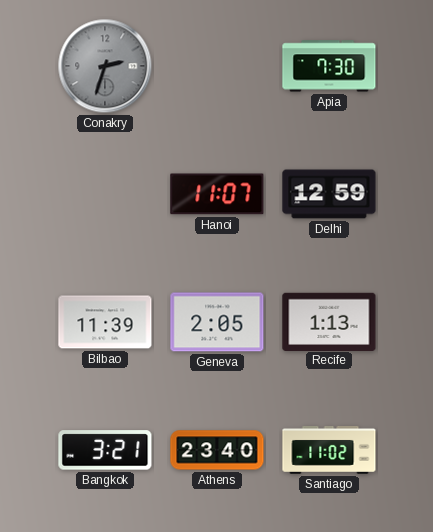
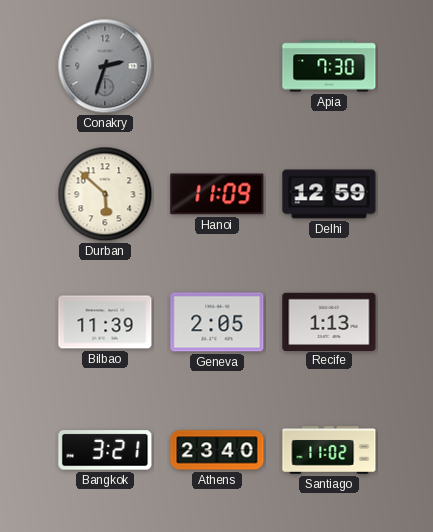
Durban: none -> 5:52
Hanoi: 11:07 -> 11:09
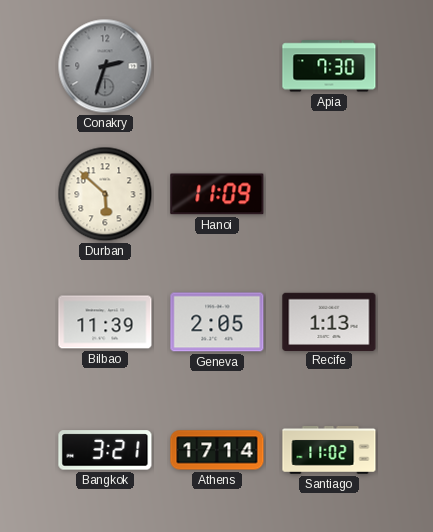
Delhi: 12:59 -> none
Athens: 23:40 -> 17:14
